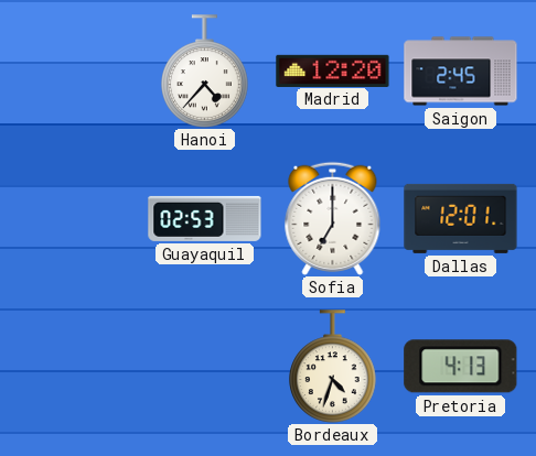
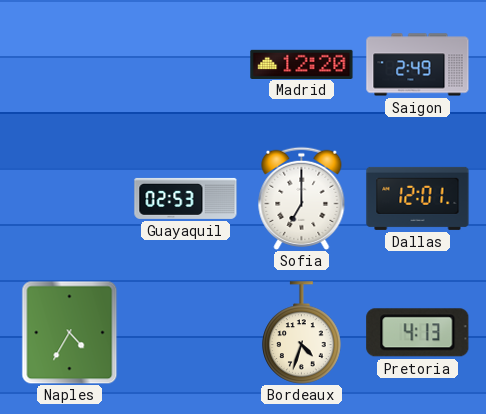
Hanoi: 4:37 -> none
Saigon: 2:45 -> 2:49
Naples: none -> 4:35
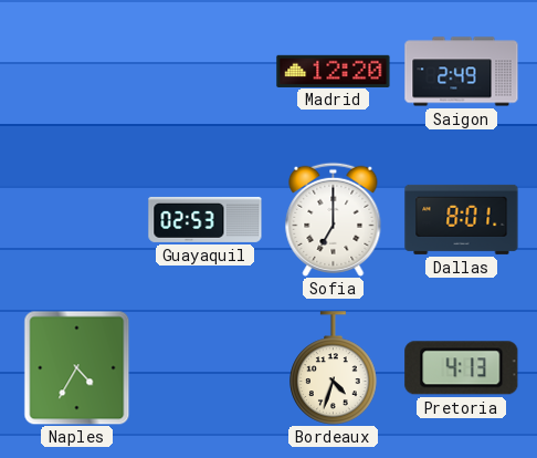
Dallas: 12:01 -> 8:01
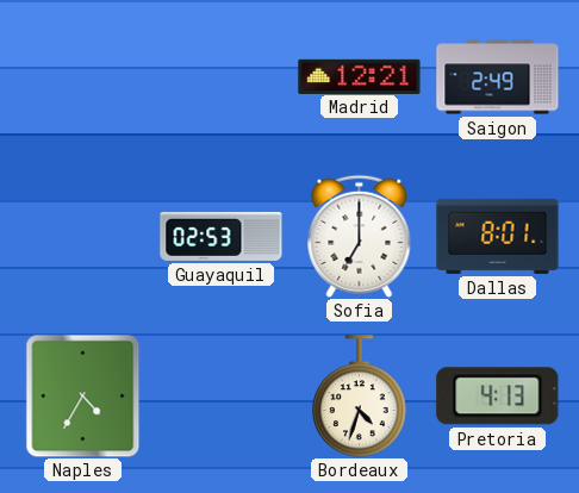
Madrid: 12:20 -> 12:21
